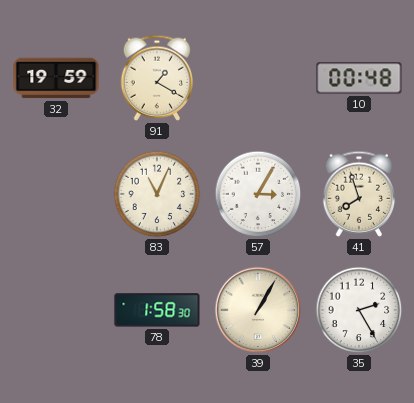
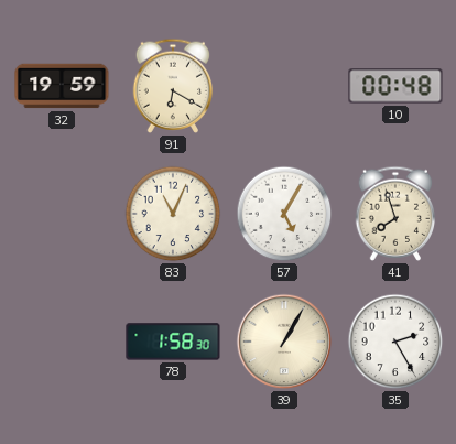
91: 1:20 -> 6:20
57: 3:05 -> 5:05
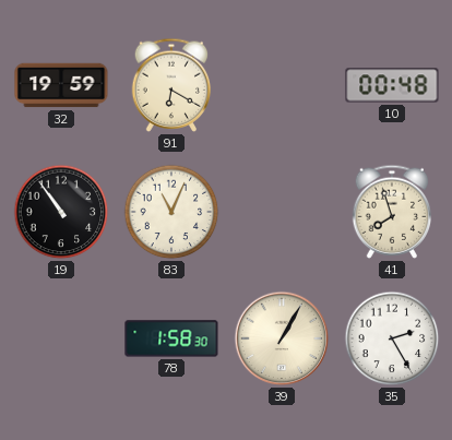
19: none -> 10:54
57: 5:05 -> none
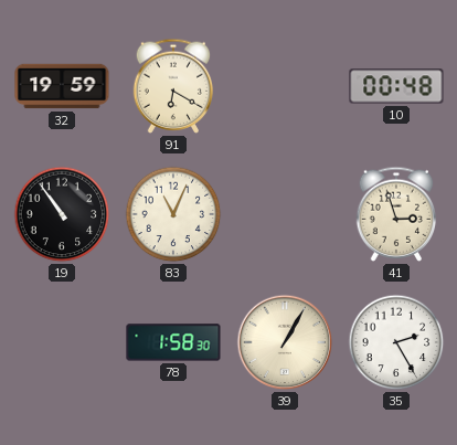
41: 7:57 -> 2:57
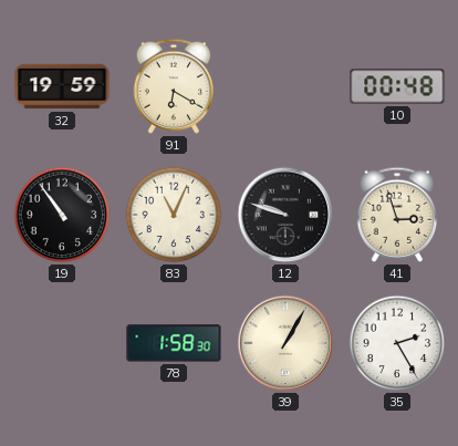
12: none -> 9:48
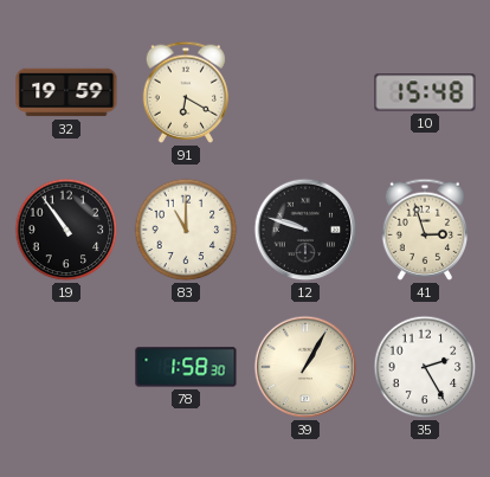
10: 00:48 -> 15:48
83: 11:04 -> 11:00
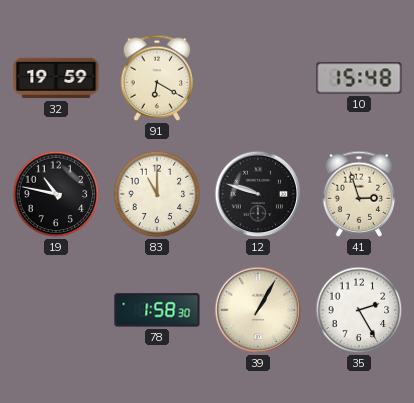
19: 10:54 -> 10:47
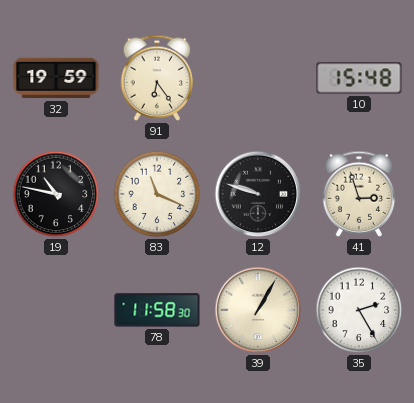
91: 6:20 -> 6:24
83: 11:00 -> 11:19
78: 1:58 -> 11:58
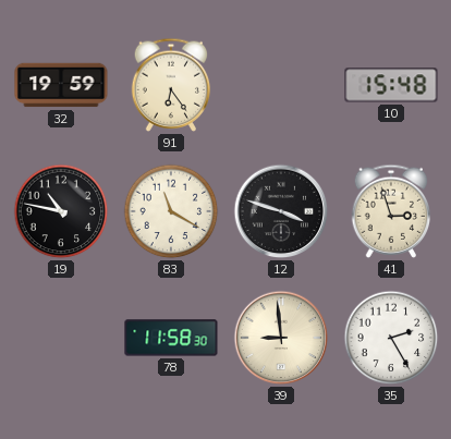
83: 11:19 -> 11:20
12: 9:48 -> 3:48
39: 1:05 -> 8:59
